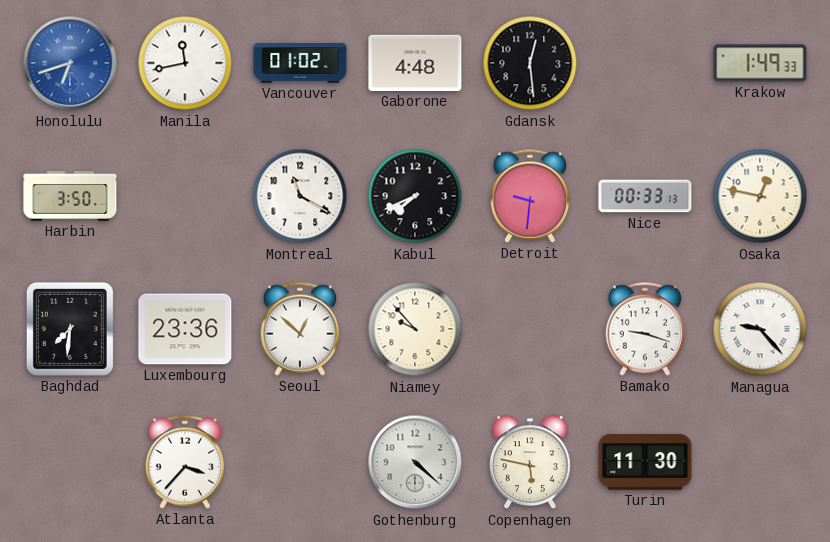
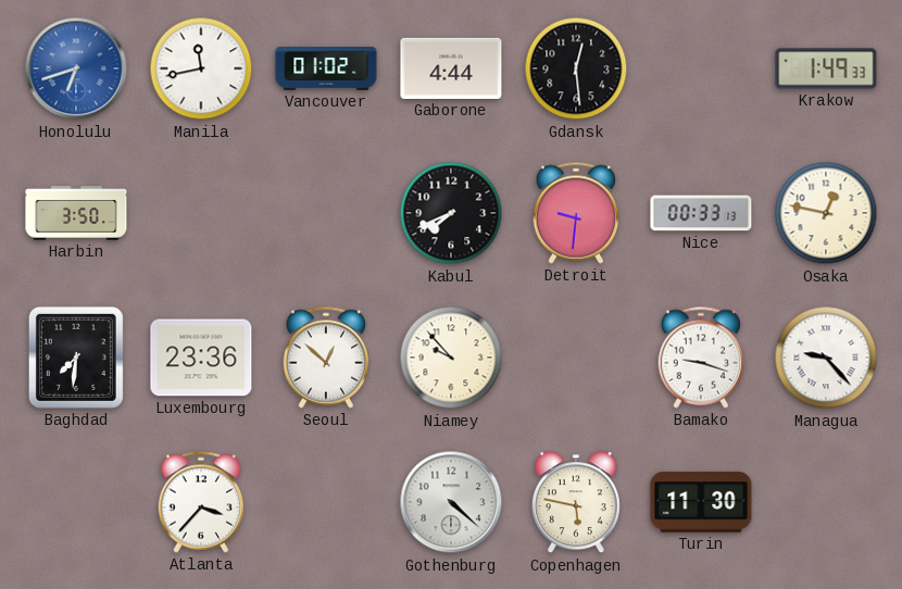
Gaborone: 4:48 -> 4:44
Montreal: 11:20 -> none
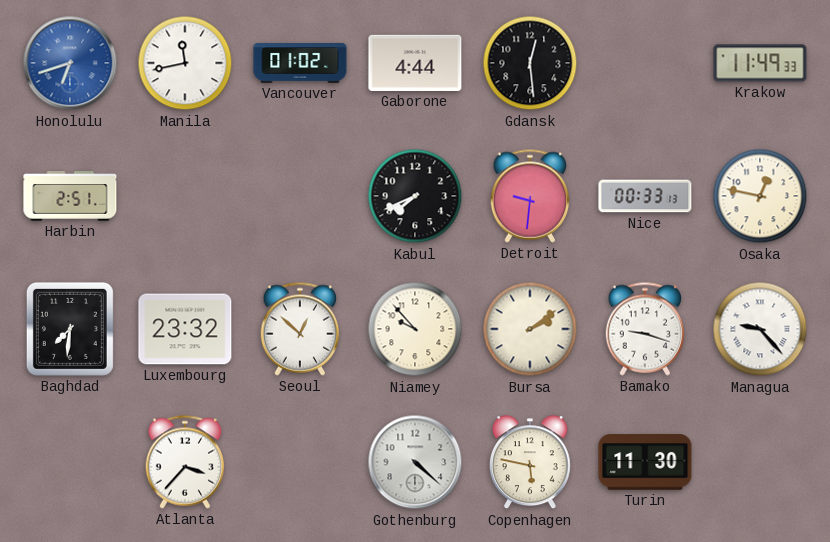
Krakow: 1:49 -> 11:49
Harbin: 3:50 -> 2:51
Luxembourg: 23:36 -> 23:32
Bursa: none -> 2:09
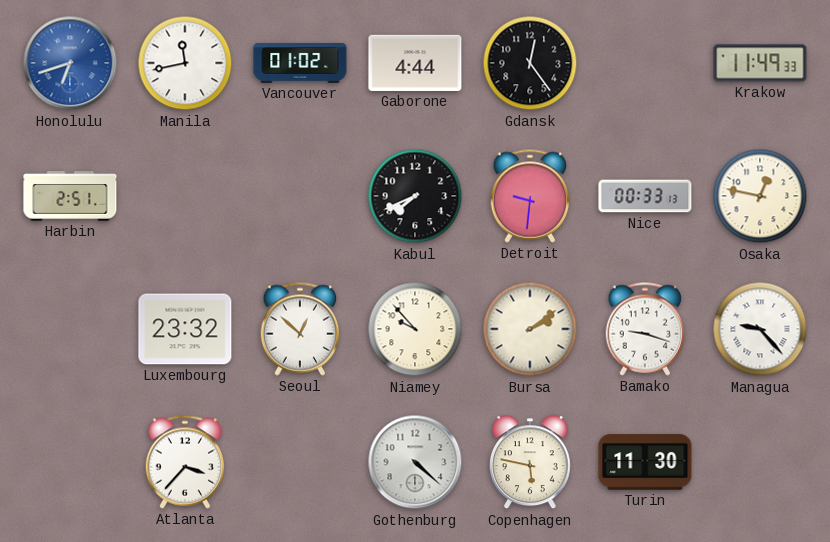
Gdansk: 12:29 -> 12:24
Baghdad: 7:31 -> none
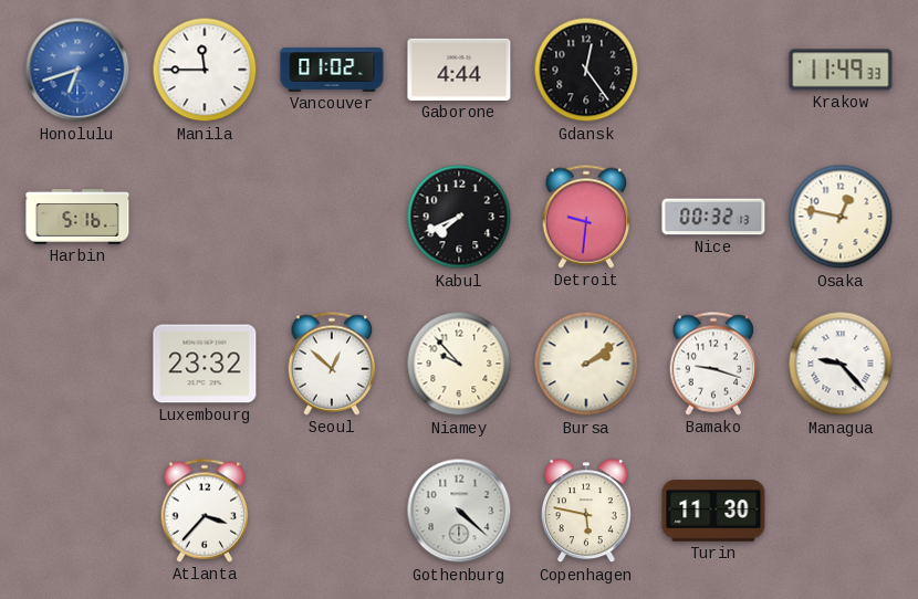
Manila: 11:43 -> 11:45
Harbin: 2:51 -> 5:16
Nice: 00:33 -> 00:32
